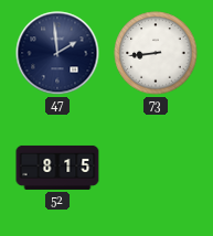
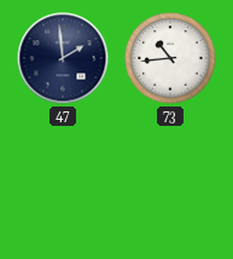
73: 8:44 -> 10:44
52: 8:15 -> none
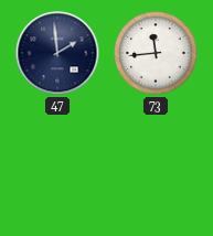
73: 10:44 -> 11:44
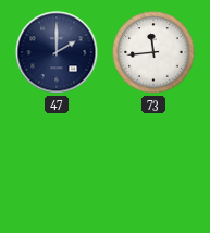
47: 1:59 -> 2:00
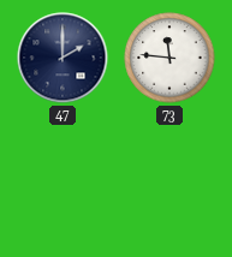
73: 11:44 -> 11:46
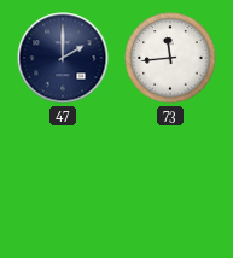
73: 11:46 -> 11:44
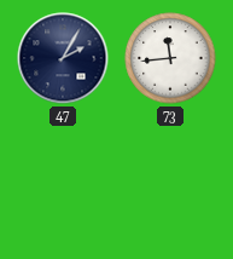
47: 2:00 -> 2:05
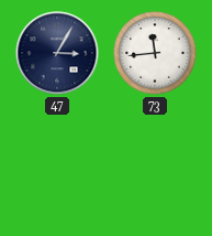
47: 2:05 -> 3:05
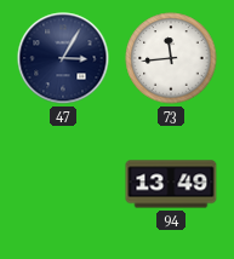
94: none -> 13:49
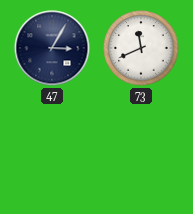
73: 11:44 -> 11:41
94: 13:49 -> none
